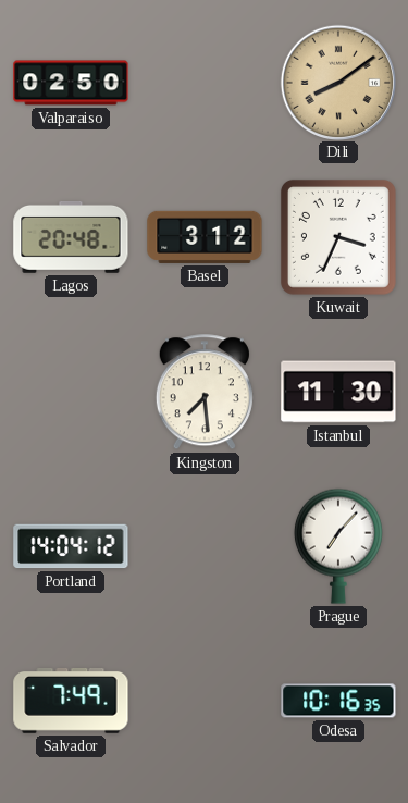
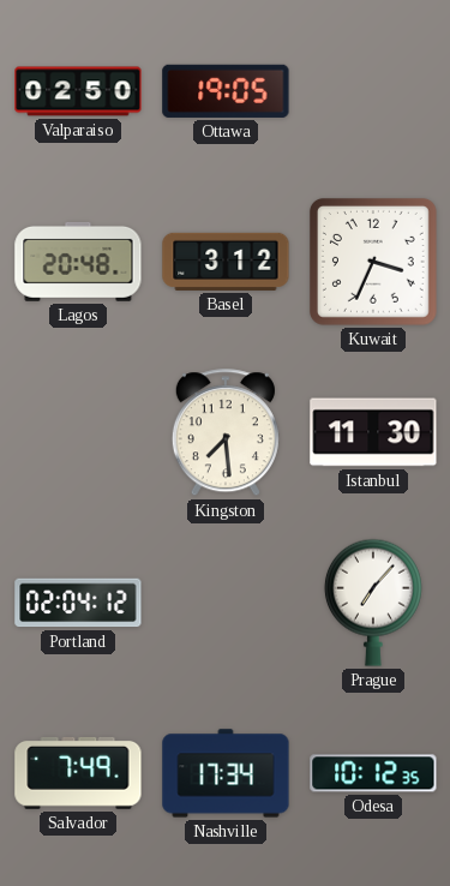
Ottawa: none -> 19:05
Dili: 8:09 -> none
Portland: 14:04 -> 02:04
Nashville: none -> 17:34
Odesa: 10:16 -> 10:12
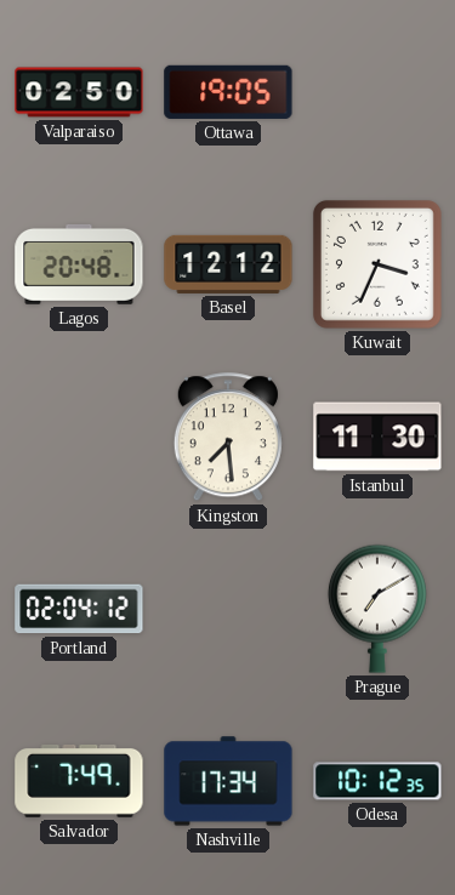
Basel: 3:12 -> 12:12
Prague: 7:07 -> 7:10
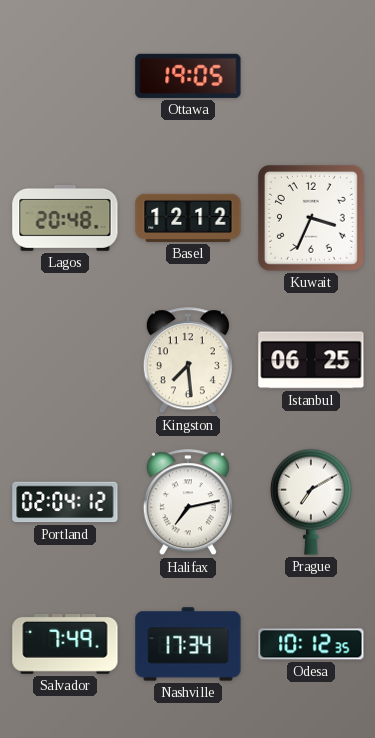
Valparaiso: 02:50 -> none
Istanbul: 11:30 -> 06:25
Halifax: none -> 7:13
